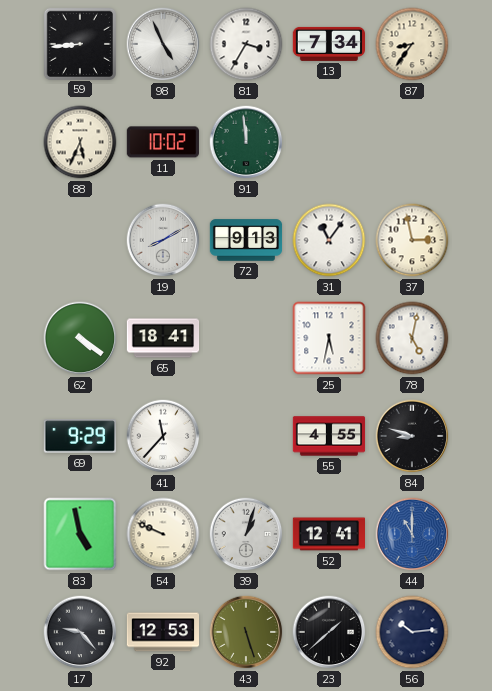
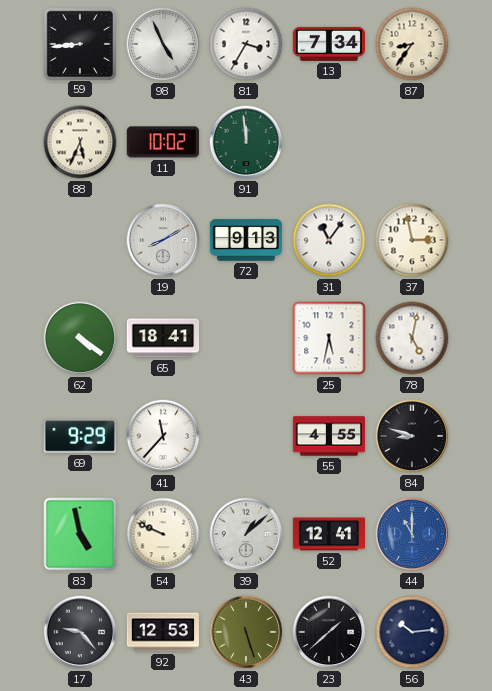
39: 1:03 -> 1:08
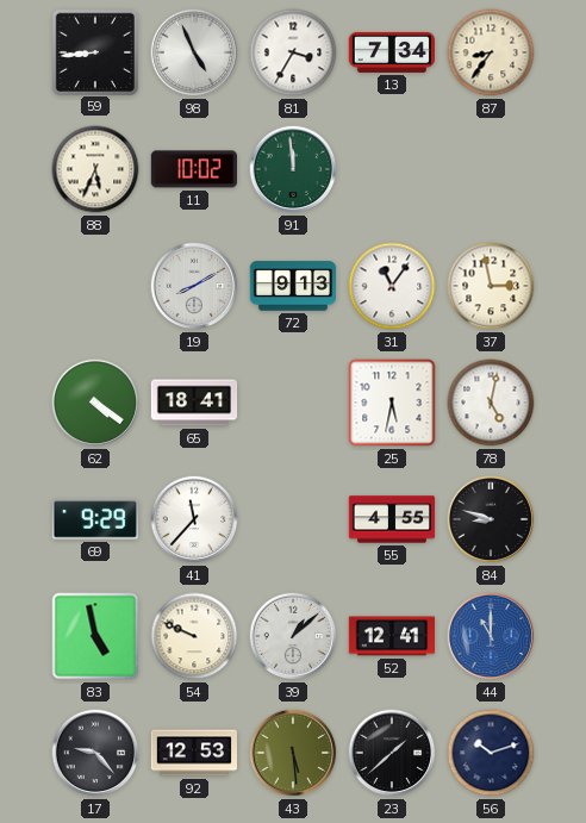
43: 5:27 -> 5:29
56: 10:14 -> 10:12
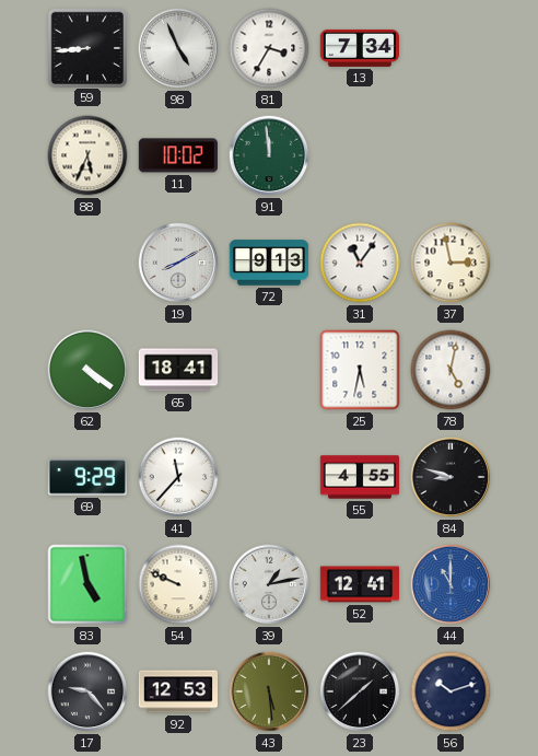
87: 8:36 -> none
39: 1:08 -> 1:13
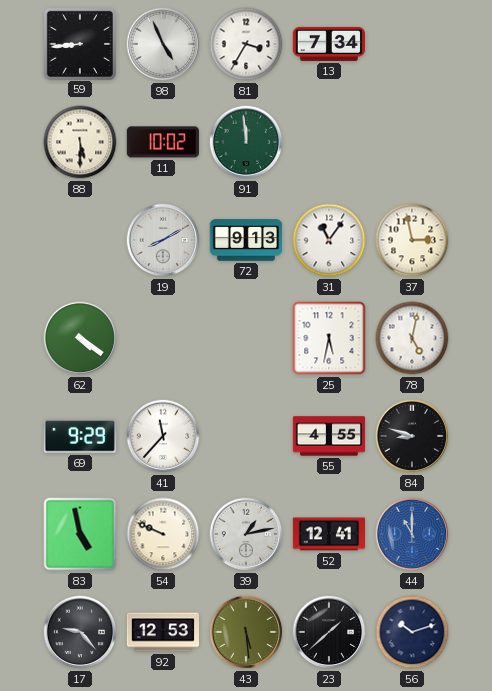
88: 5:34 -> 5:30
65: 18:41 -> none
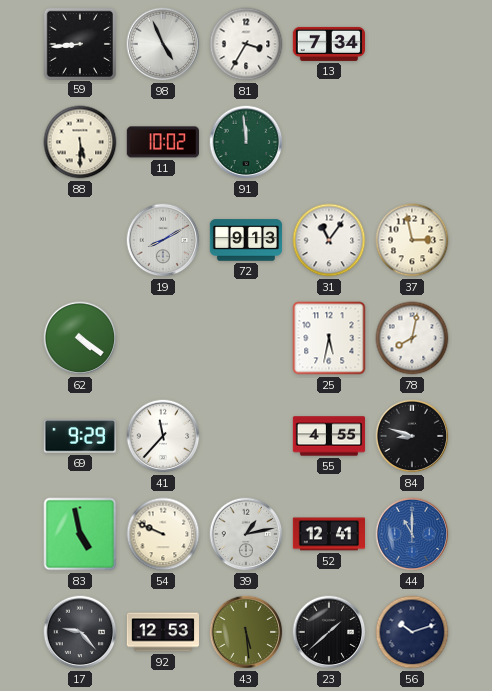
78: 5:02 -> 8:02
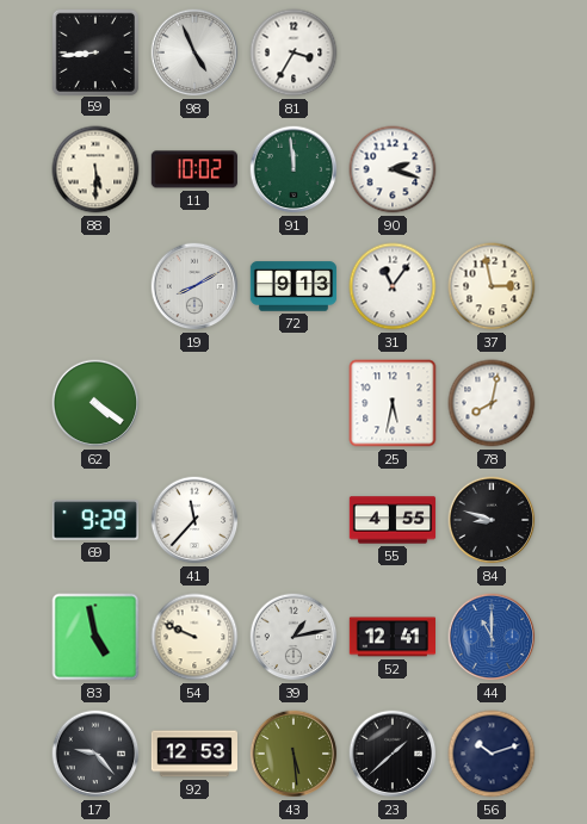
13: 7:34 -> none
90: none -> 2:18
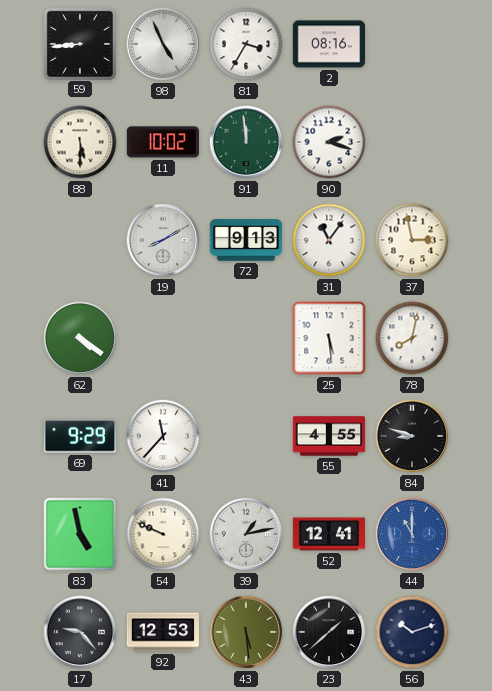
2: none -> 08:16
25: 5:32 -> 5:29
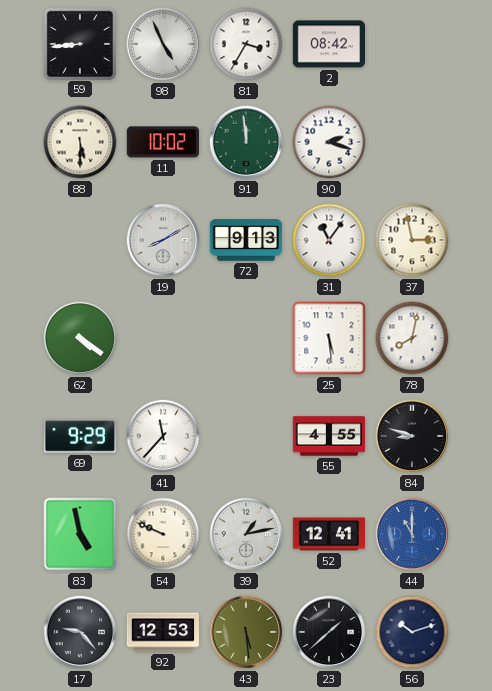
2: 08:16 -> 08:42
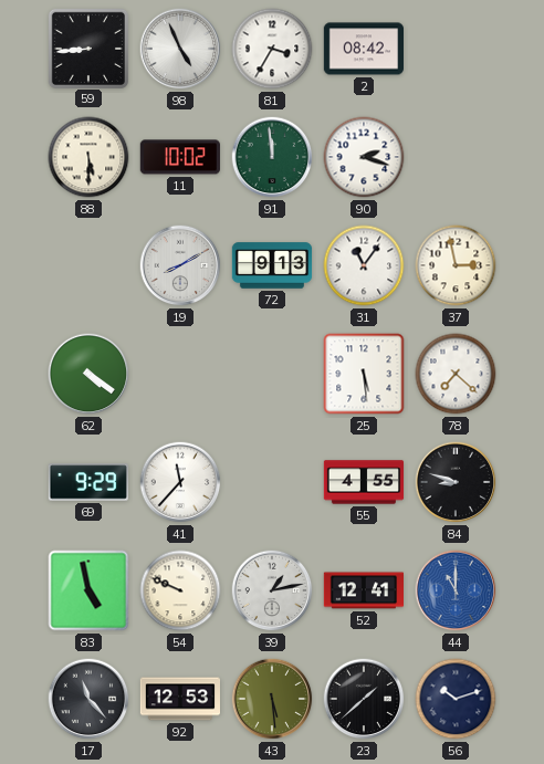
78: 8:02 -> 7:22
17: 9:23 -> 11:23
